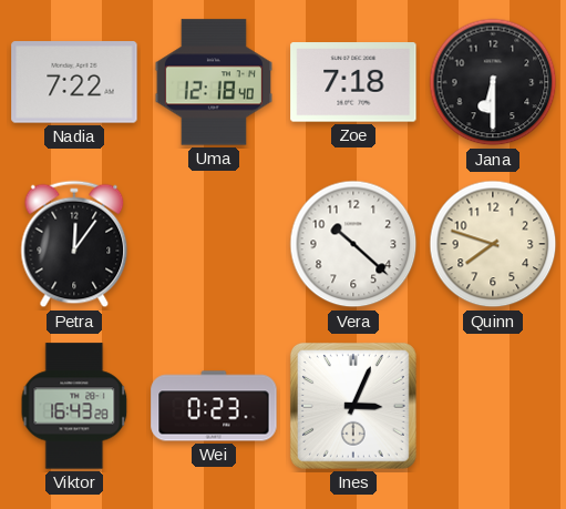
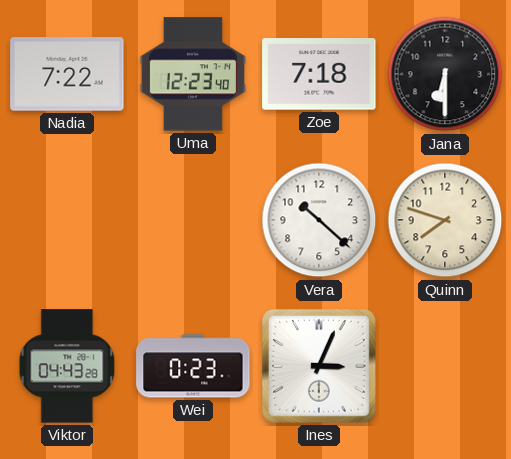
Uma: 12:18 -> 12:23
Petra: 12:06 -> none
Viktor: 16:43 -> 04:43
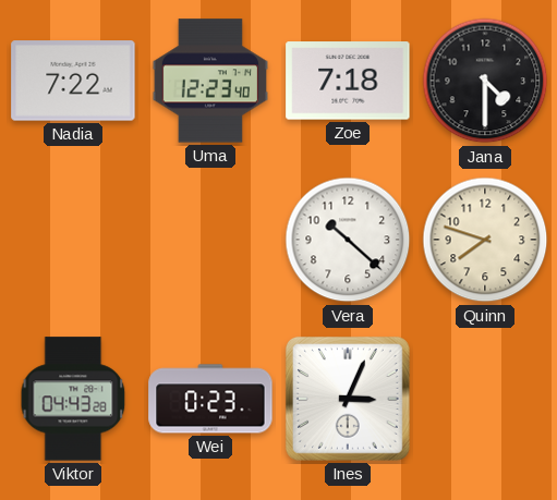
Jana: 6:30 -> 4:30
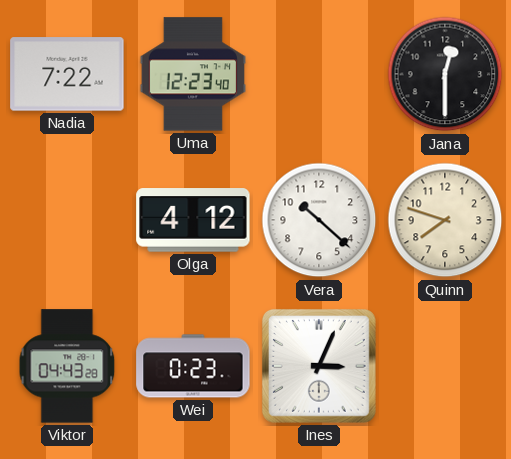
Zoe: 7:18 -> none
Jana: 4:30 -> 12:30
Olga: none -> 4:12
